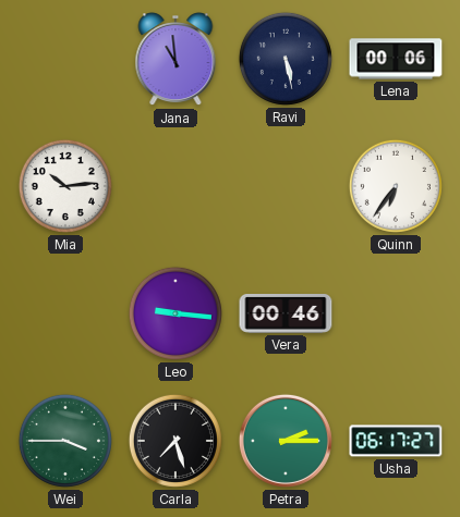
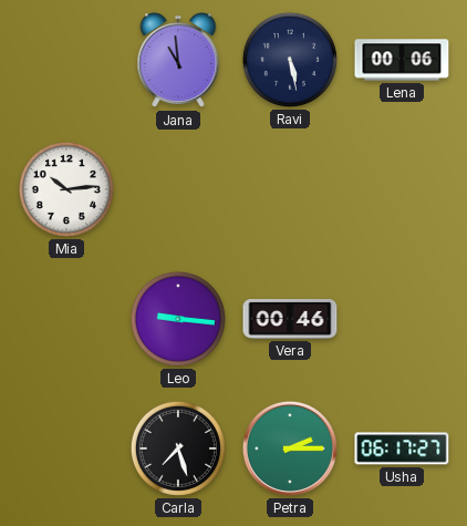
Quinn: 6:36 -> none
Wei: 3:45 -> none
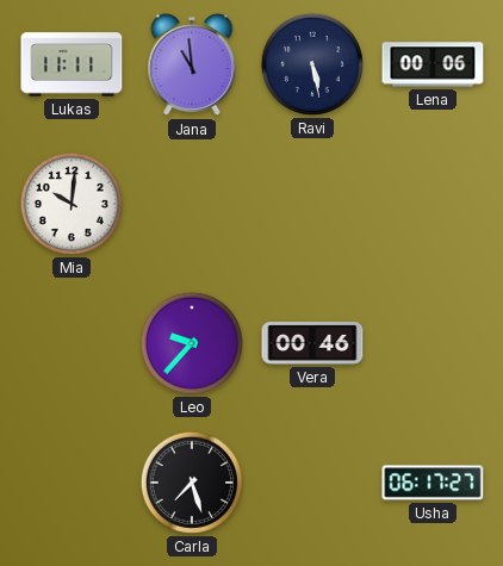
Lukas: none -> 11:11
Mia: 10:14 -> 10:01
Leo: 9:16 -> 9:37
Petra: 2:15 -> none
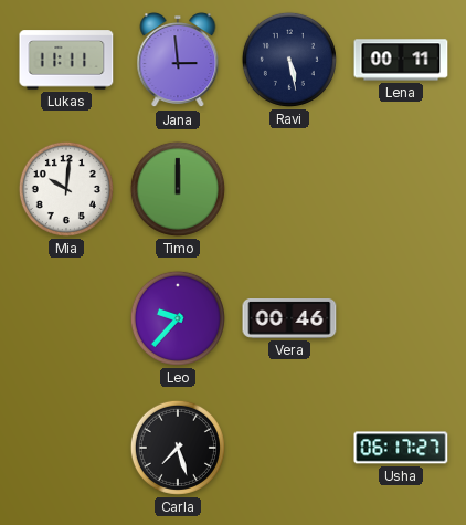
Jana: 10:59 -> 2:59
Lena: 00:06 -> 00:11
Timo: none -> 12:00
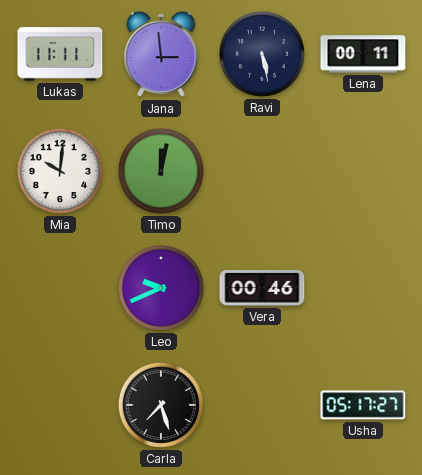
Timo: 12:00 -> 12:02
Leo: 9:37 -> 9:41
Usha: 06:17 -> 05:17
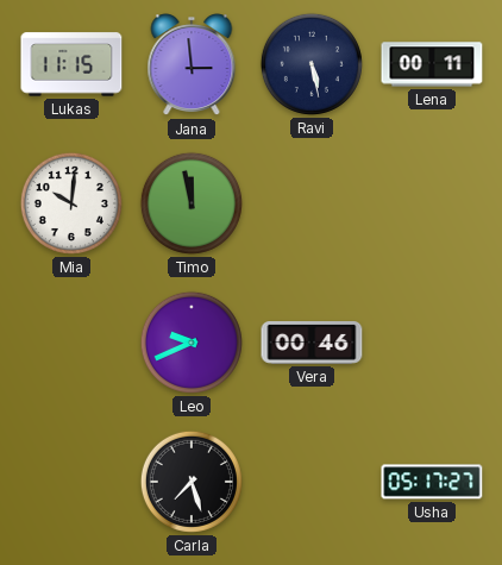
Lukas: 11:11 -> 11:15
Timo: 12:02 -> 11:58
